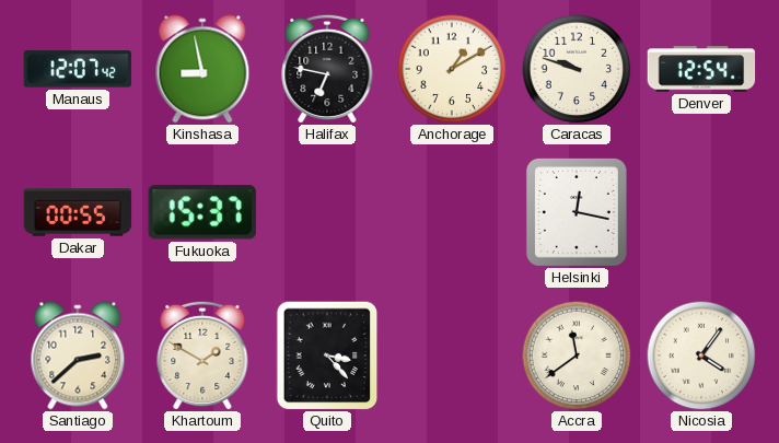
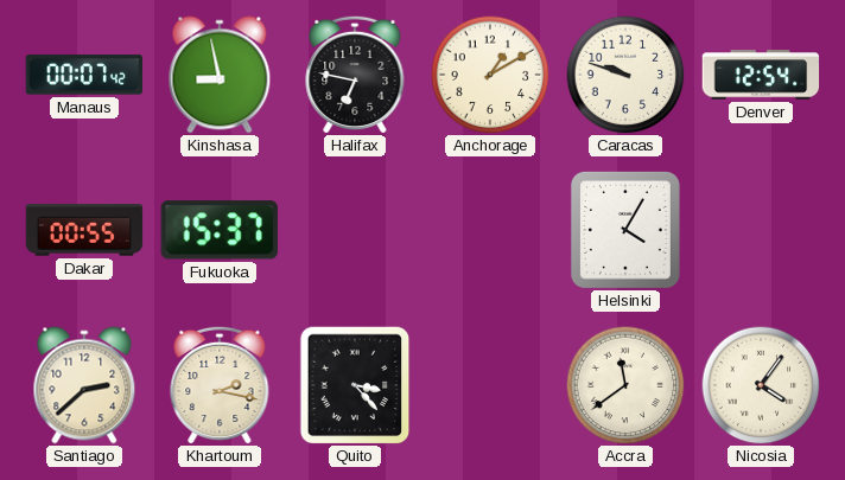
Manaus: 12:07 -> 00:07
Helsinki: 12:17 -> 4:05
Khartoum: 1:50 -> 2:17
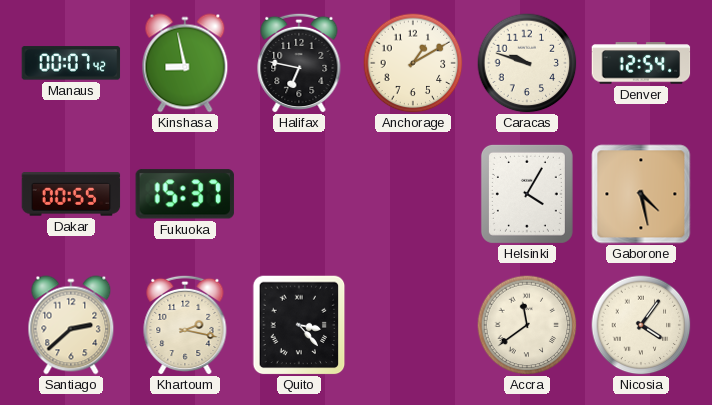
Gaborone: none -> 4:28
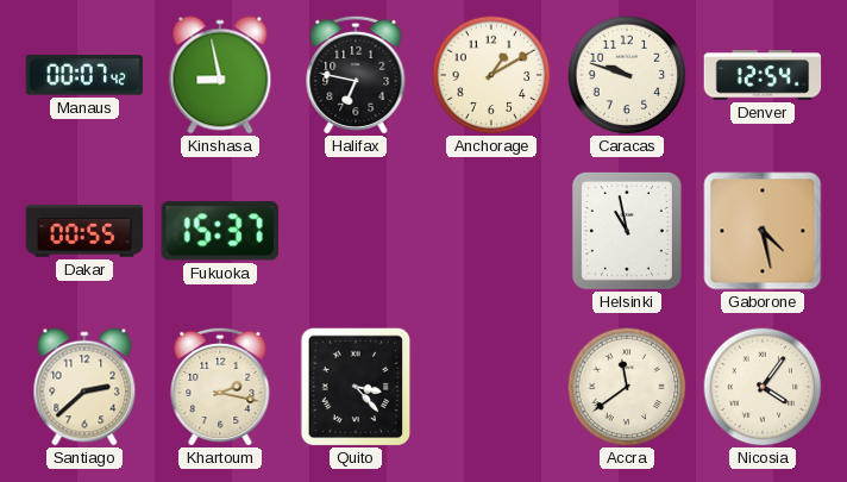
Helsinki: 4:05 -> 10:58
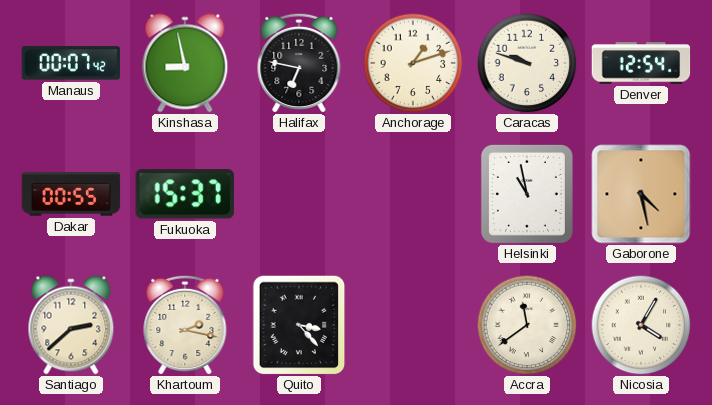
Anchorage: 1:10 -> 1:12
Nicosia: 4:06 -> 4:05
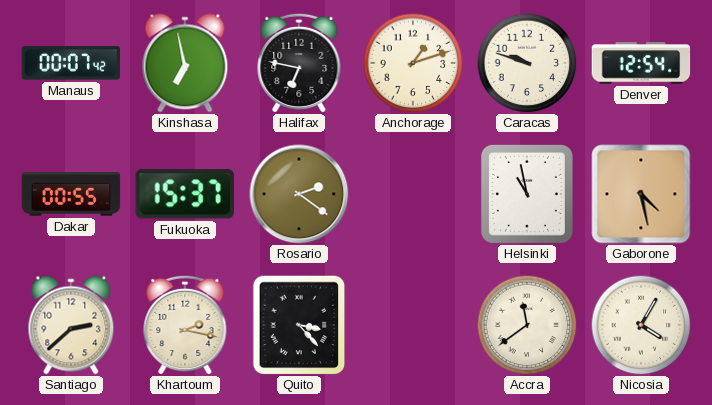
Kinshasa: 8:58 -> 6:58
Rosario: none -> 2:21
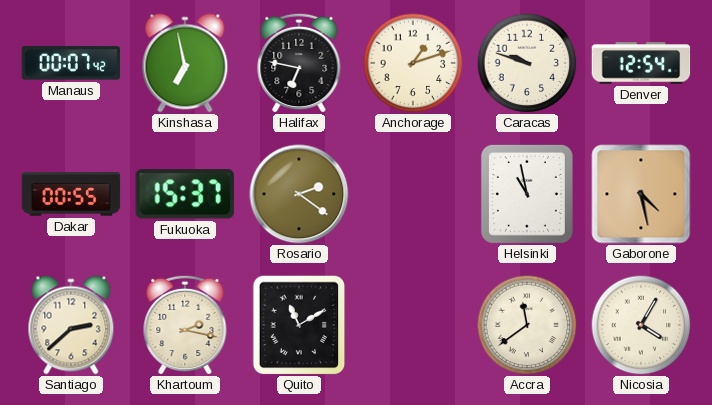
Quito: 3:23 -> 11:10
